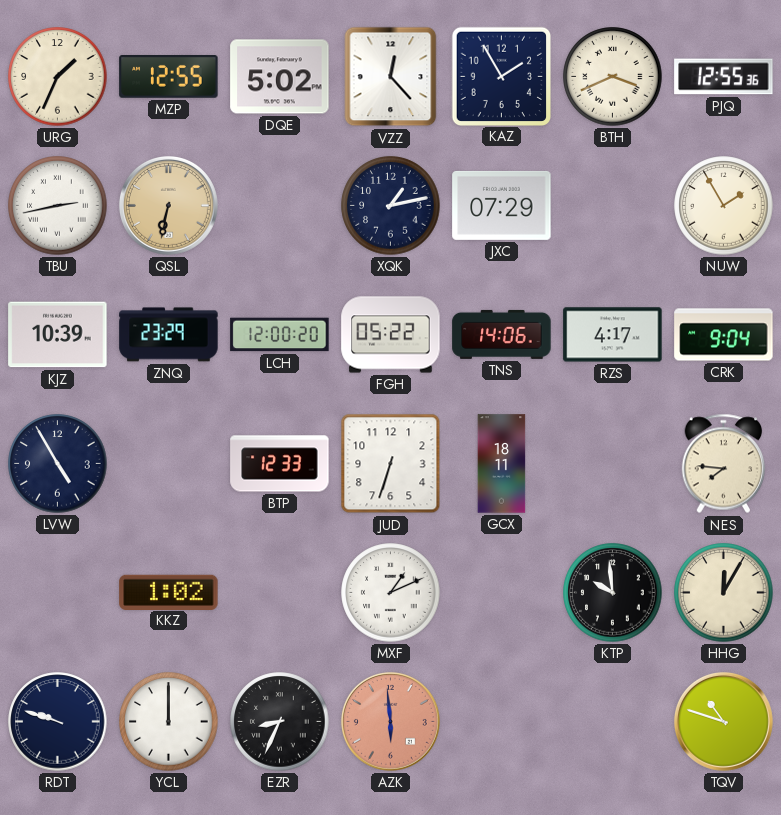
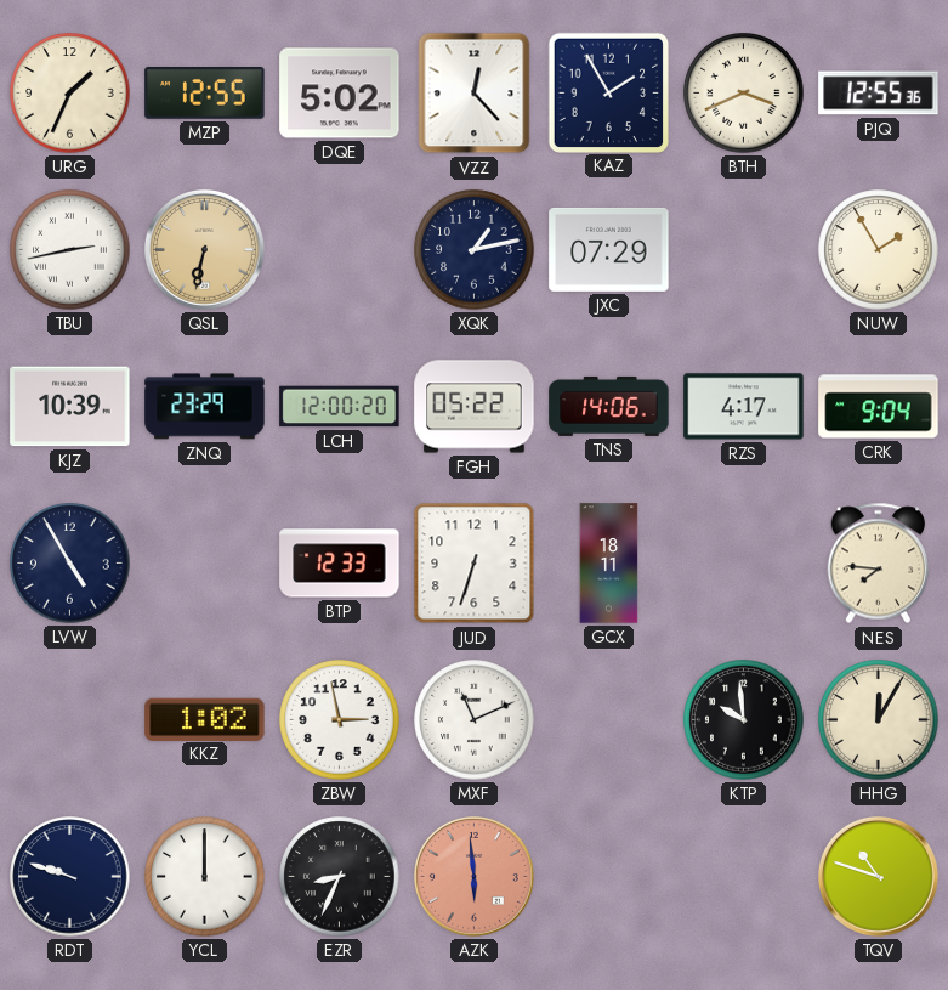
ZBW: none -> 2:58
MXF: 1:11 -> 11:11
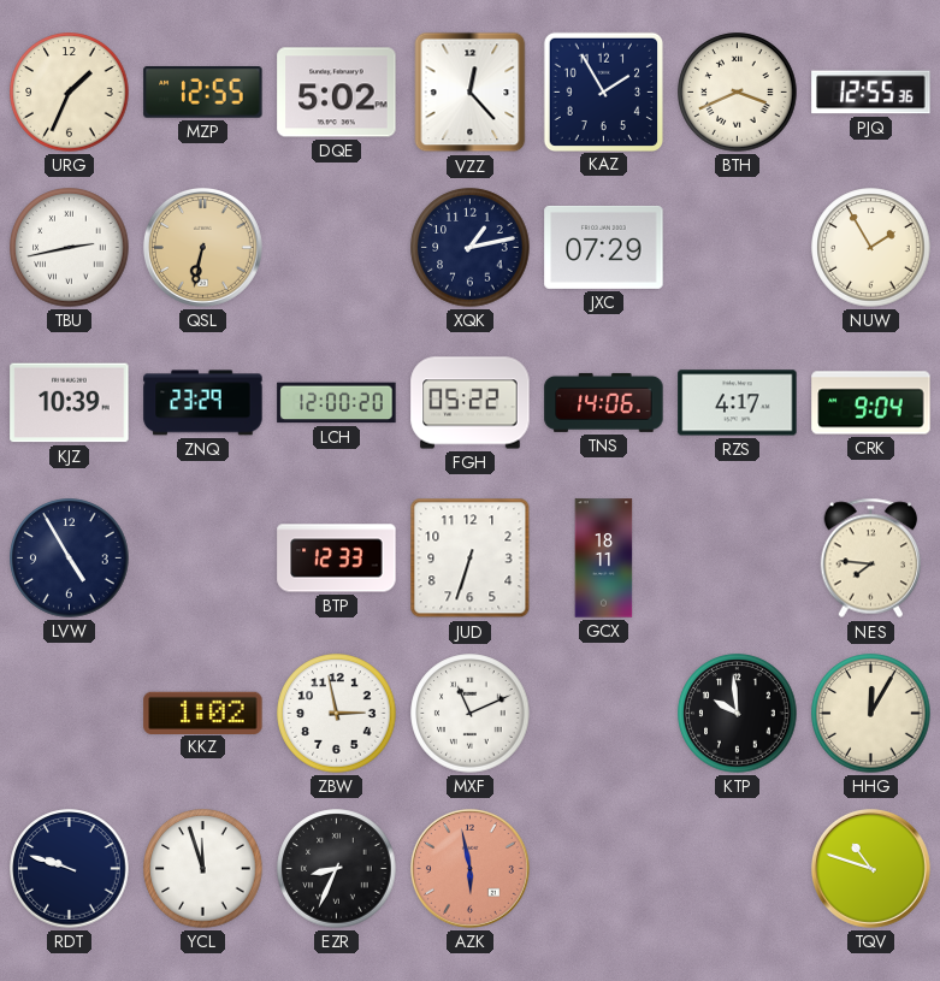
YCL: 12:00 -> 11:57
AZK: 5:59 -> 5:58
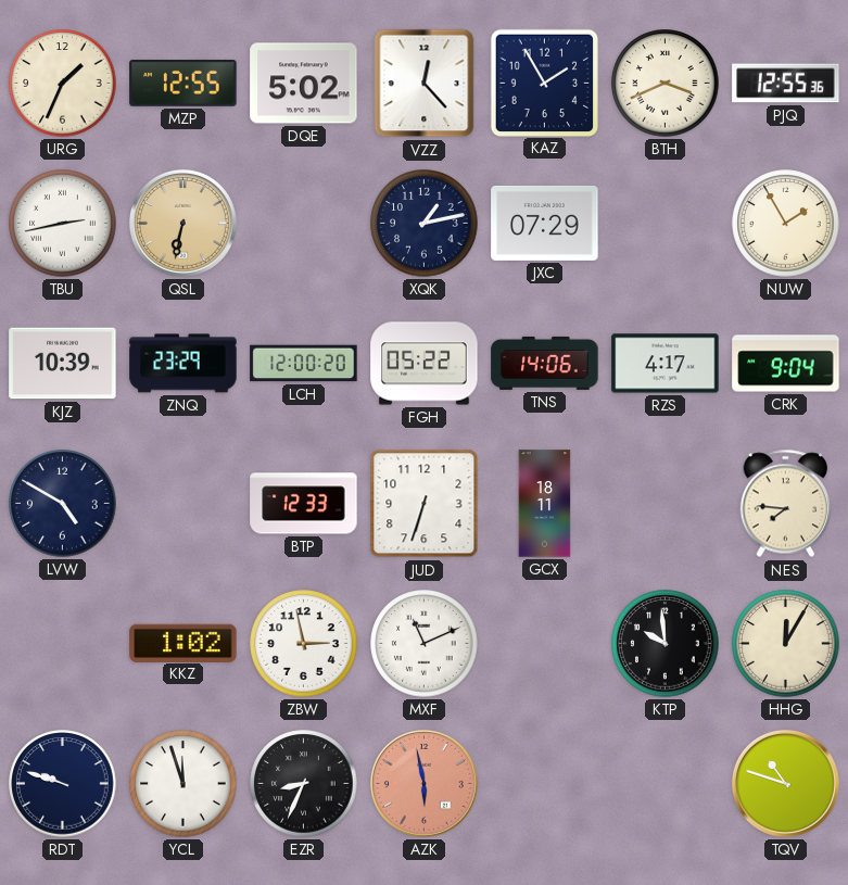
LVW: 4:55 -> 4:50
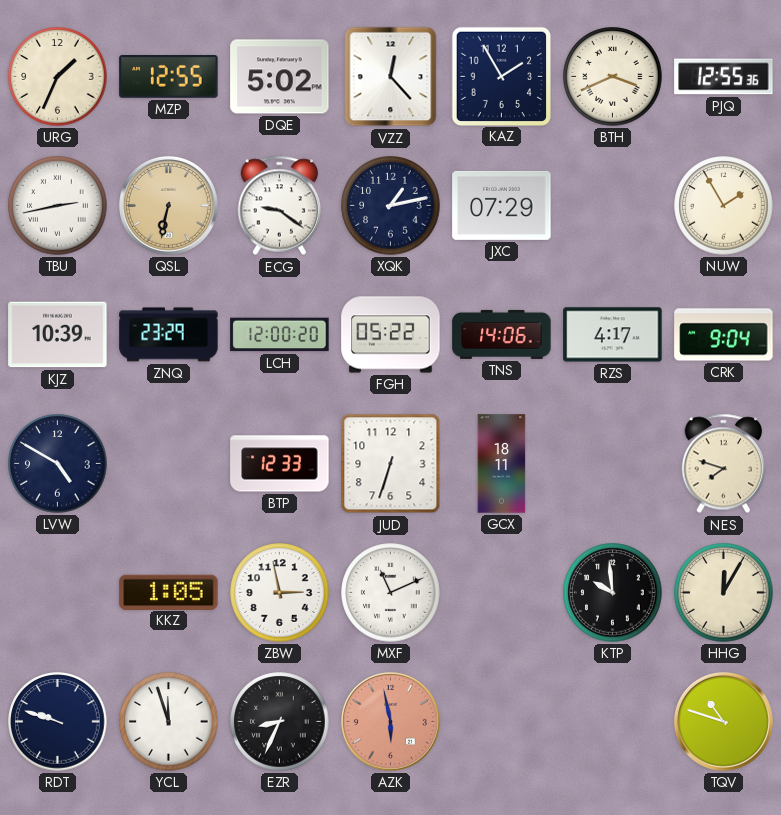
ECG: none -> 9:21
NES: 7:46 -> 7:48
KKZ: 1:02 -> 1:05
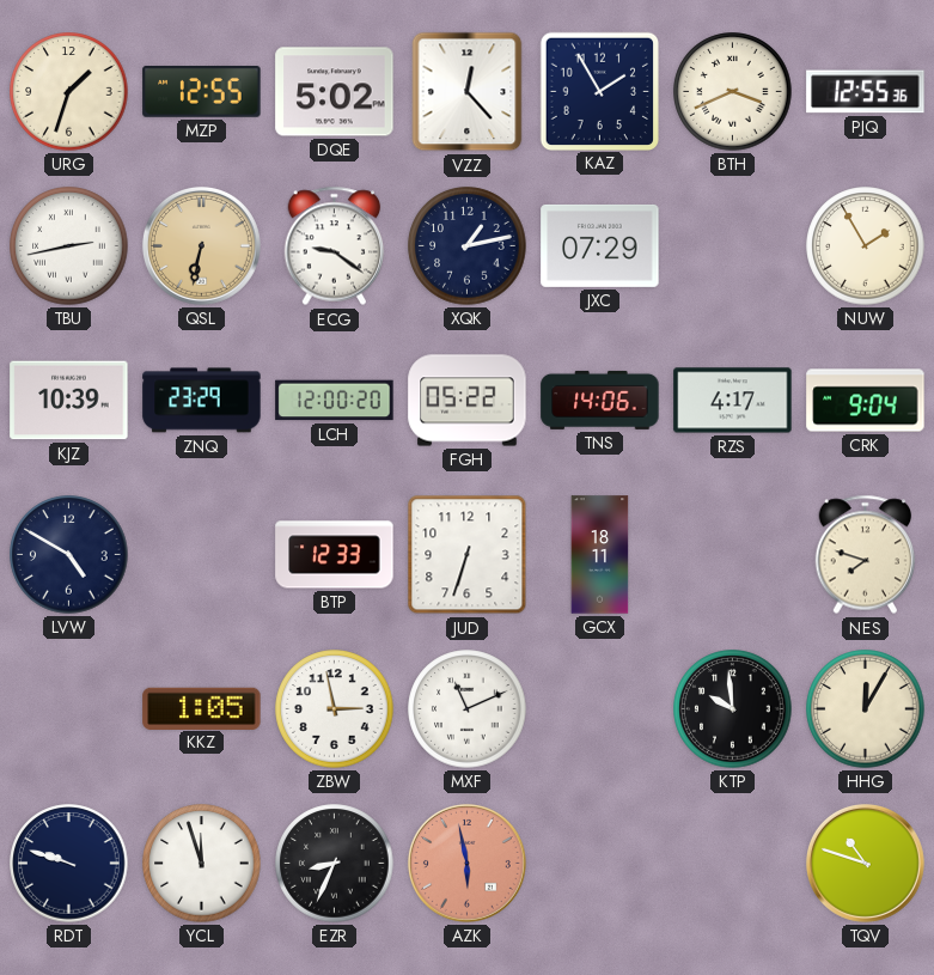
URG: 1:34 -> 1:33
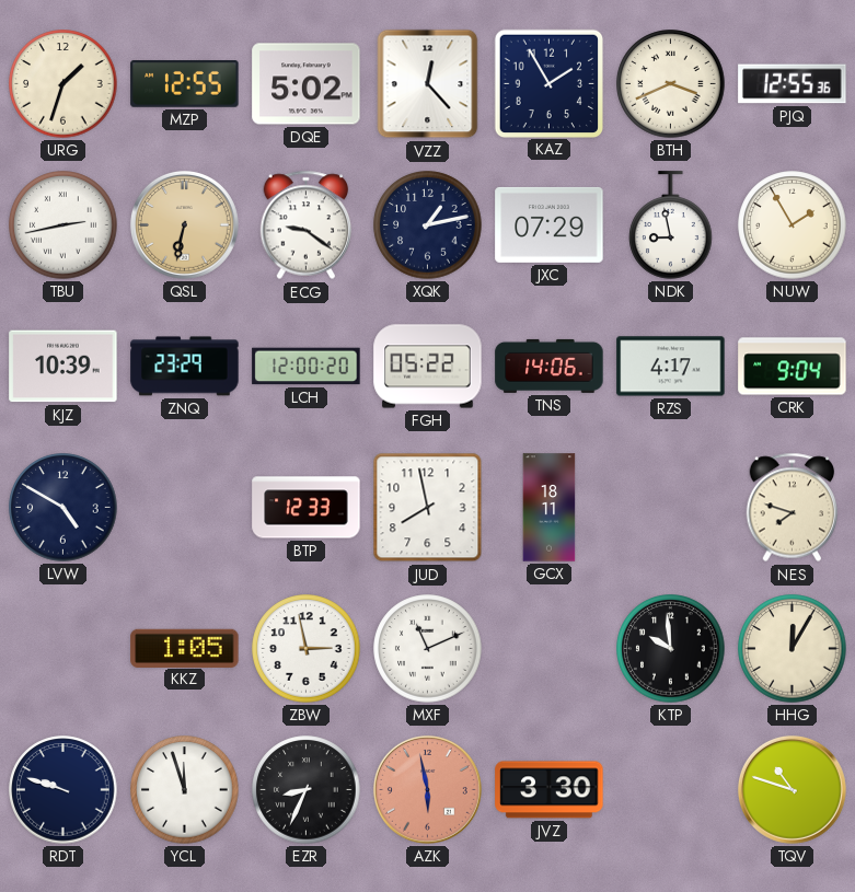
NDK: none -> 8:58
JUD: 6:33 -> 7:58
JVZ: none -> 3:30
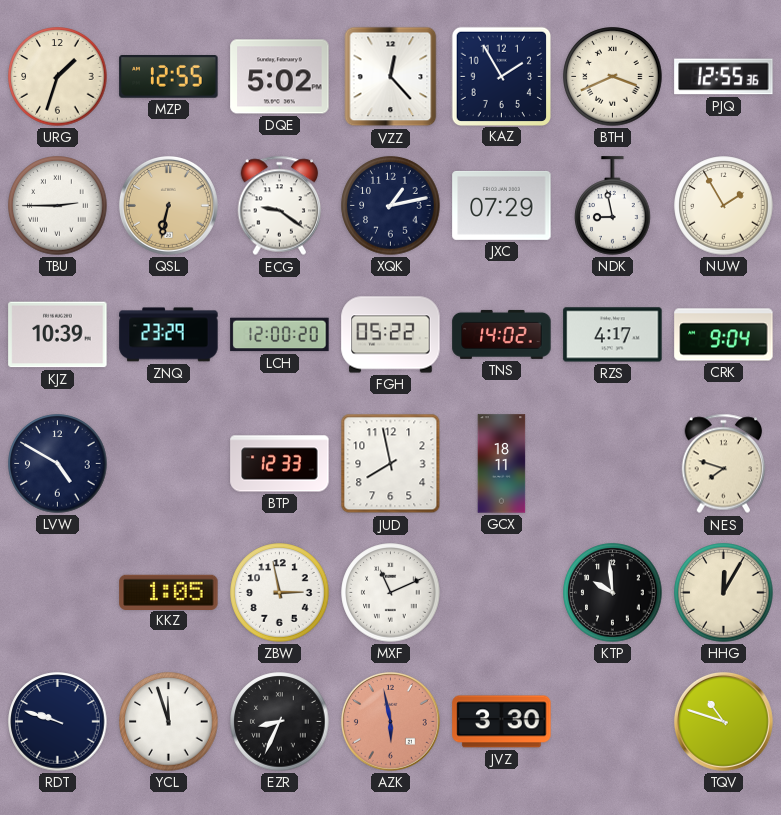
TBU: 2:43 -> 2:45
TNS: 14:06 -> 14:02
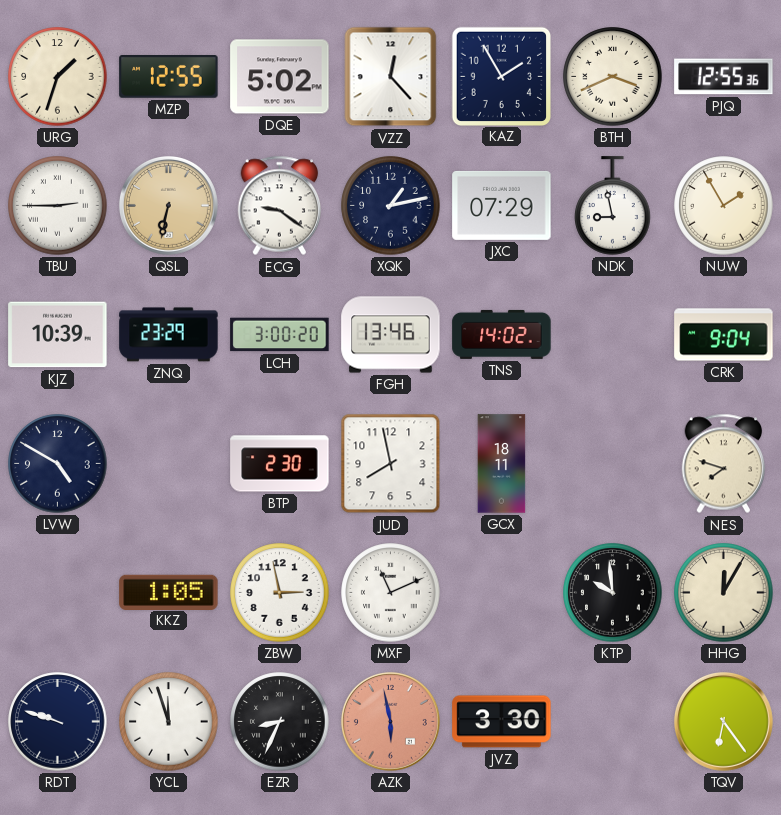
LCH: 12:00 -> 3:00
FGH: 05:22 -> 13:46
RZS: 4:17 -> none
BTP: 12:33 -> 2:30
TQV: 10:48 -> 6:24
